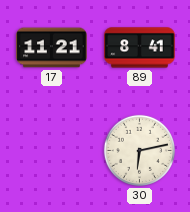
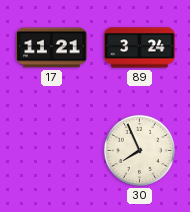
89: 8:41 -> 3:24
30: 6:13 -> 7:56
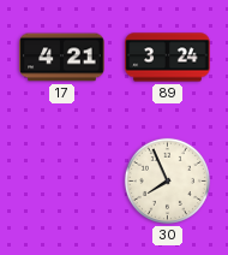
17: 11:21 -> 4:21
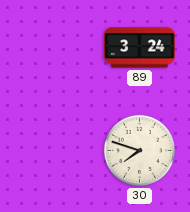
17: 4:21 -> none
30: 7:56 -> 7:48
